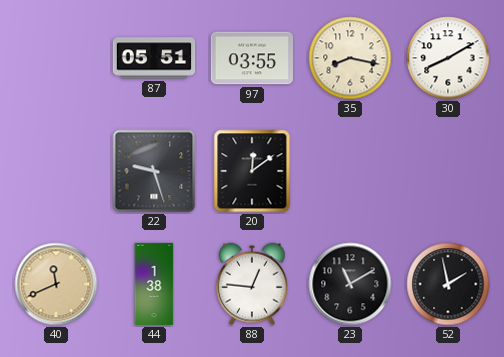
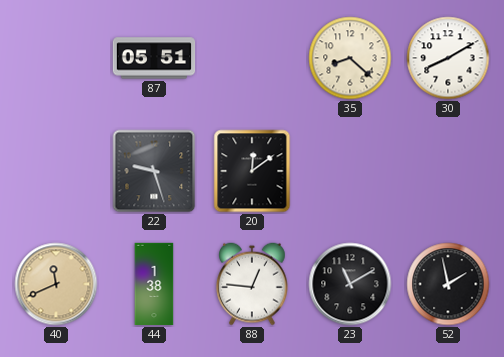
97: 03:55 -> none
35: 8:17 -> 8:22
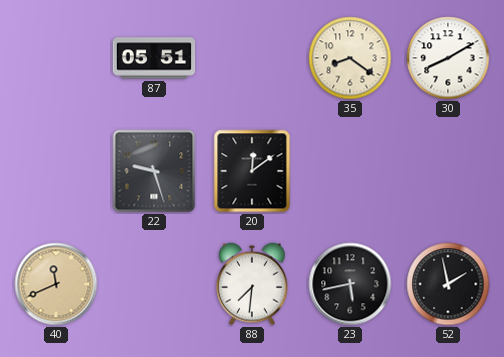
35: 8:22 -> 8:21
44: 1:38 -> none
88: 12:46 -> 7:31
23: 11:10 -> 5:43
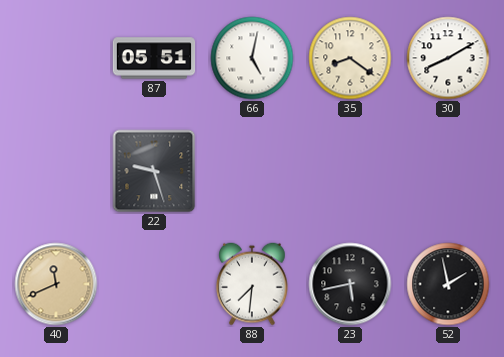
66: none -> 5:02
20: 12:09 -> none
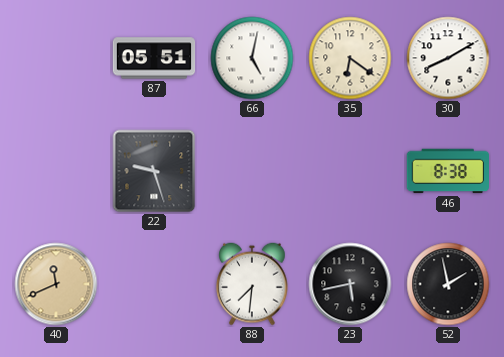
35: 8:21 -> 6:21
46: none -> 8:38
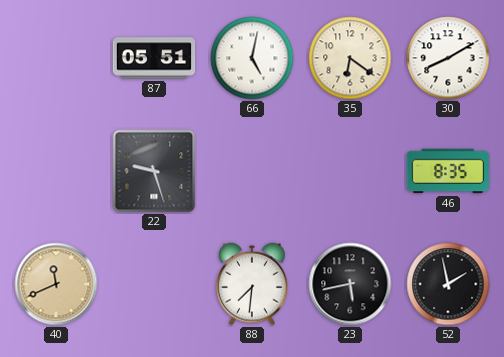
46: 8:38 -> 8:35
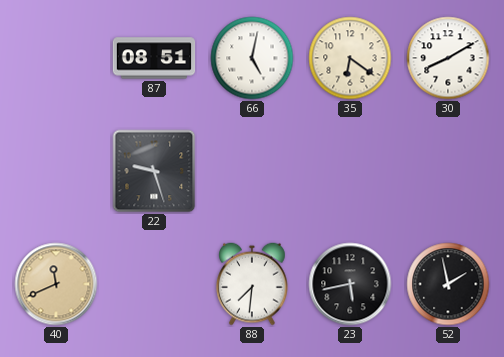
87: 05:51 -> 08:51
46: 8:35 -> none
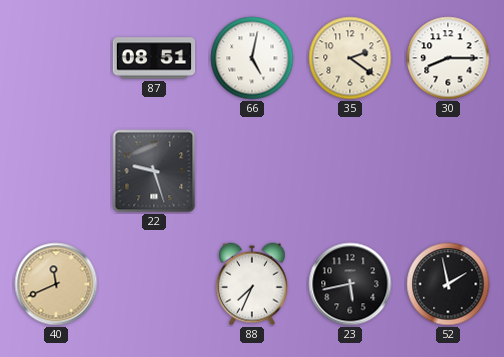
35: 6:21 -> 2:21
30: 8:10 -> 8:15
88: 7:31 -> 7:34
